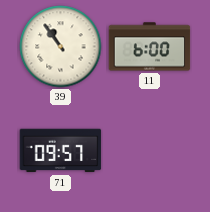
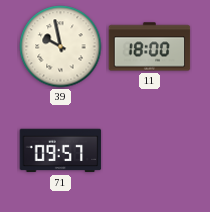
39: 10:54 -> 9:58
11: 6:00 -> 18:00
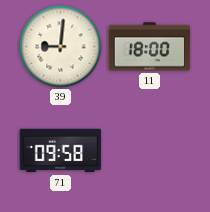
39: 9:58 -> 9:01
71: 09:57 -> 09:58
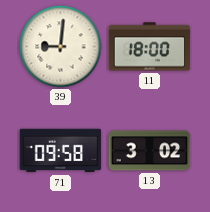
13: none -> 3:02
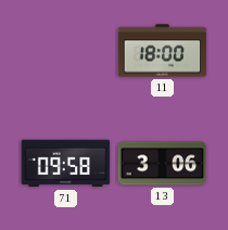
39: 9:01 -> none
13: 3:02 -> 3:06
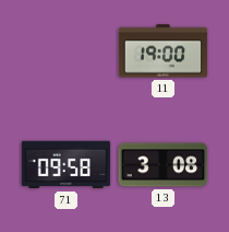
11: 18:00 -> 19:00
13: 3:06 -> 3:08
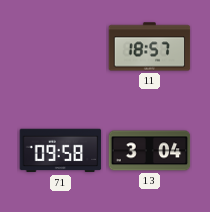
11: 19:00 -> 18:57
13: 3:08 -> 3:04
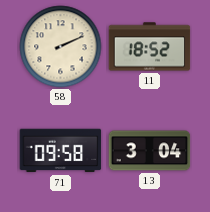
58: none -> 2:11
11: 18:57 -> 18:52
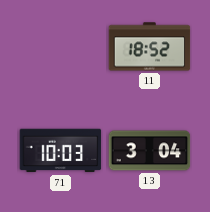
58: 2:11 -> none
71: 09:58 -> 10:03
